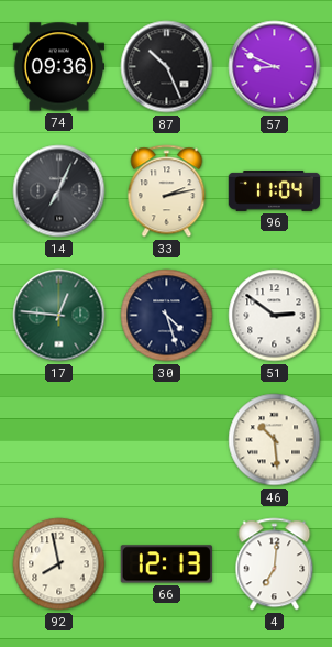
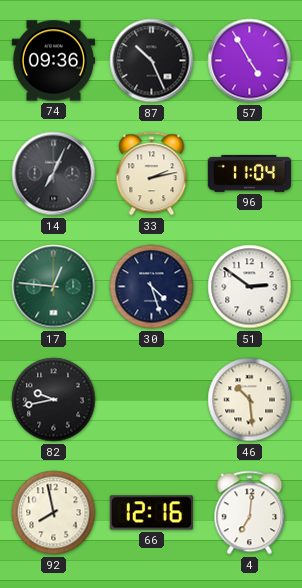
57: 8:49 -> 4:55
82: none -> 9:43
66: 12:13 -> 12:16
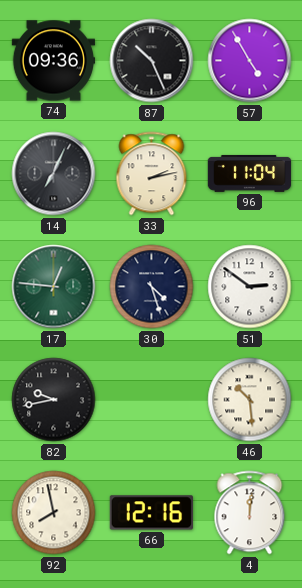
4: 7:01 -> 12:01
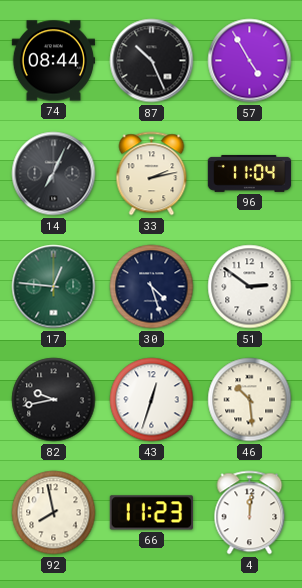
74: 09:36 -> 08:44
43: none -> 12:33
66: 12:16 -> 11:23
